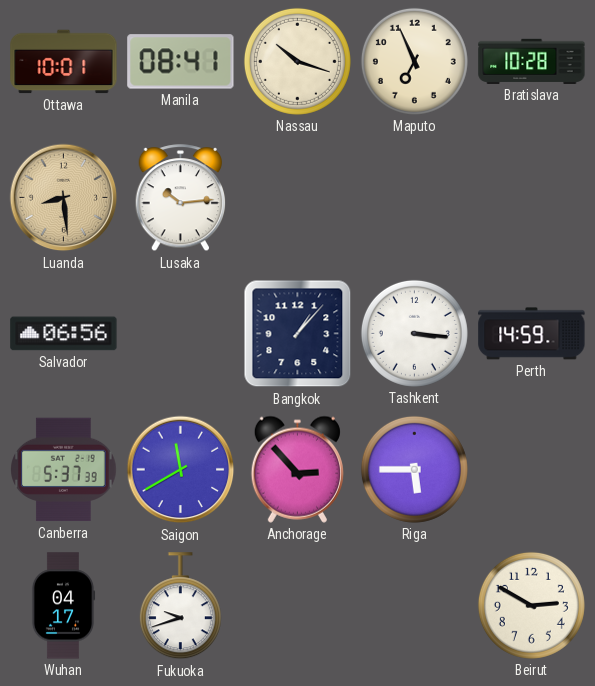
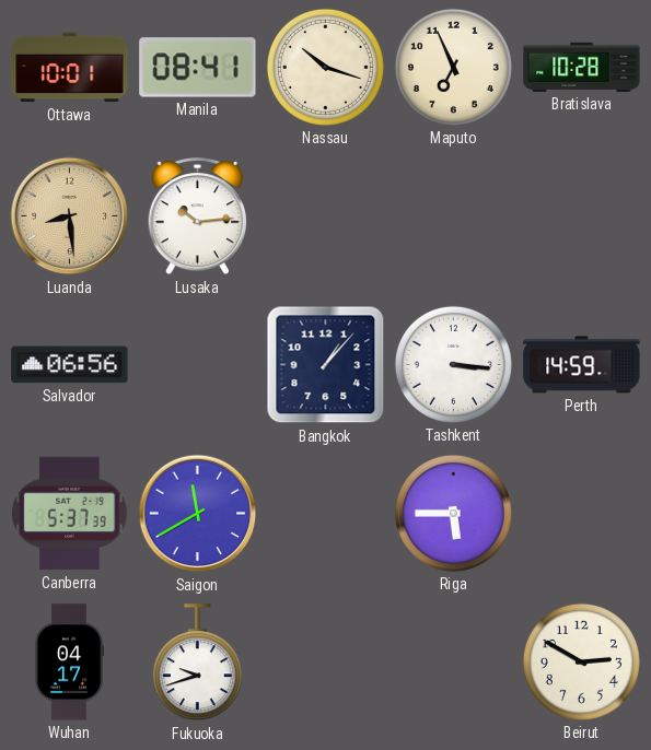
Anchorage: 2:53 -> none
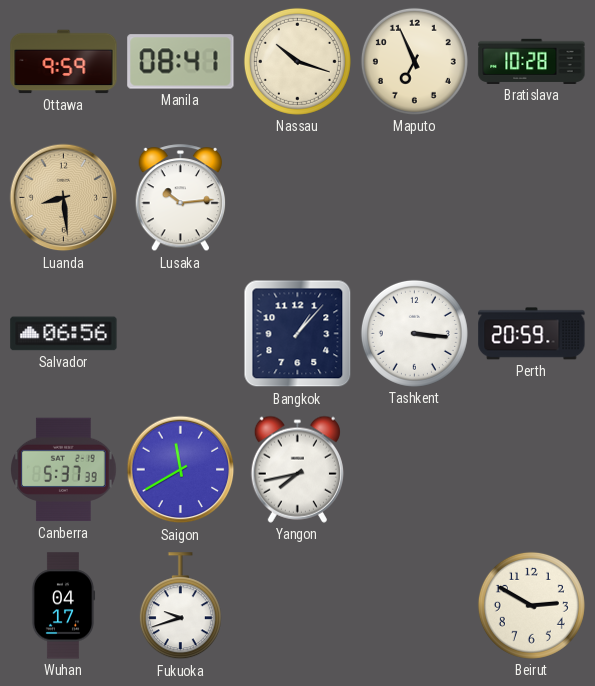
Ottawa: 10:01 -> 9:59
Perth: 14:59 -> 20:59
Yangon: none -> 7:43
Riga: 5:45 -> none
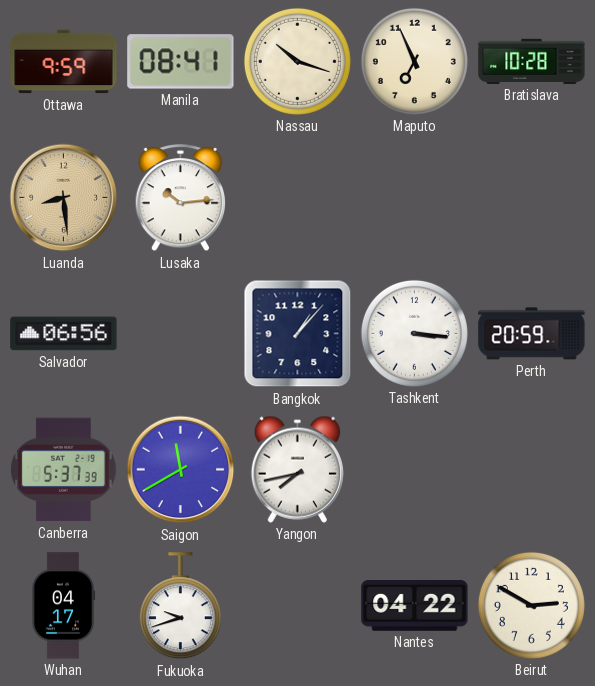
Nantes: none -> 04:22
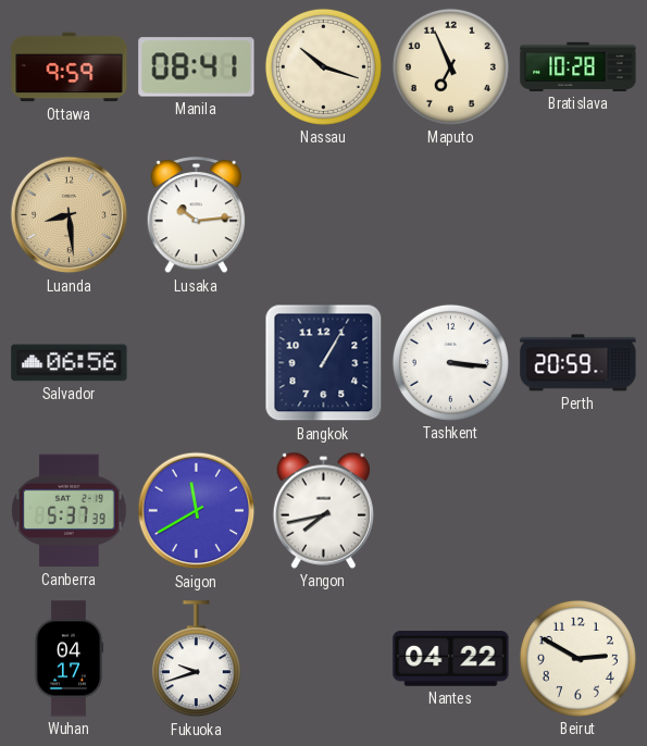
Bangkok: 1:07 -> 1:05
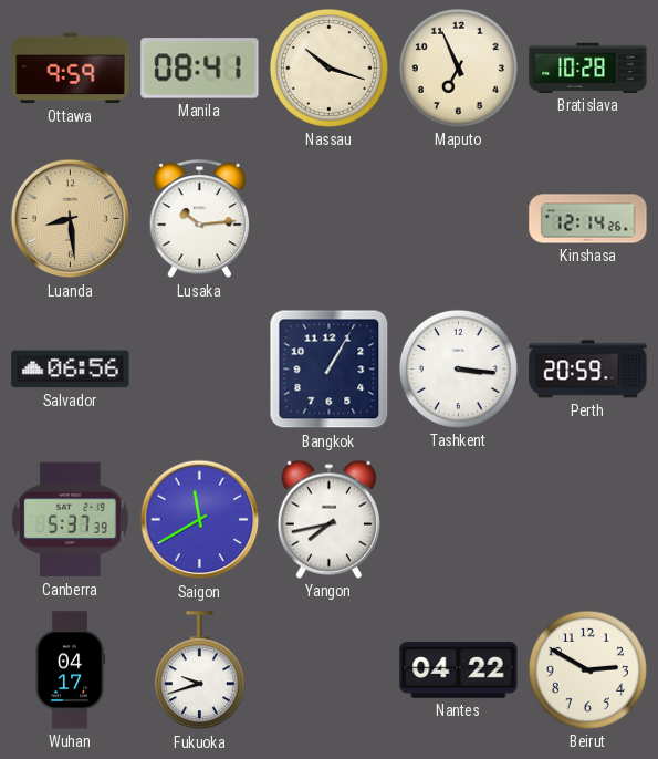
Kinshasa: none -> 12:14
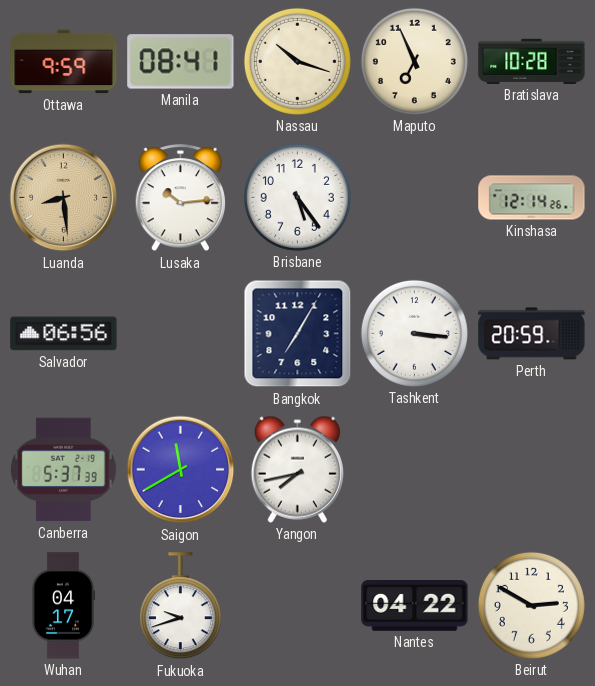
Brisbane: none -> 5:24
Bangkok: 1:05 -> 7:05
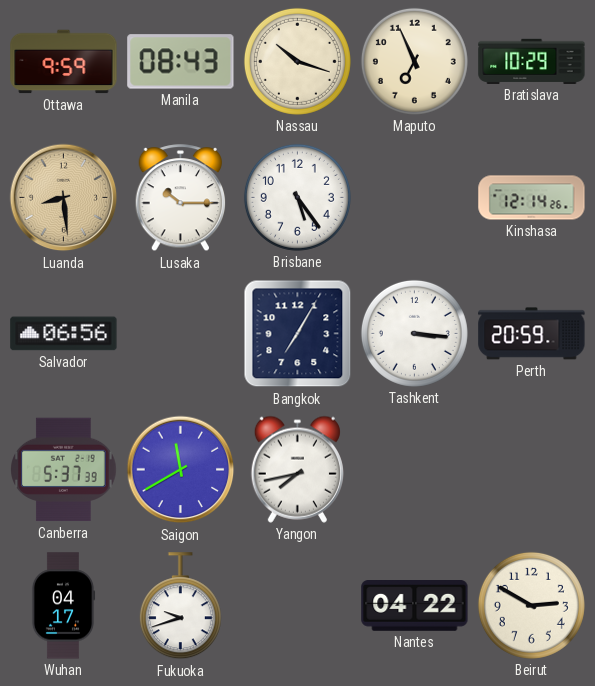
Manila: 08:41 -> 08:43
Bratislava: 10:28 -> 10:29
Lusaka: 10:14 -> 10:15
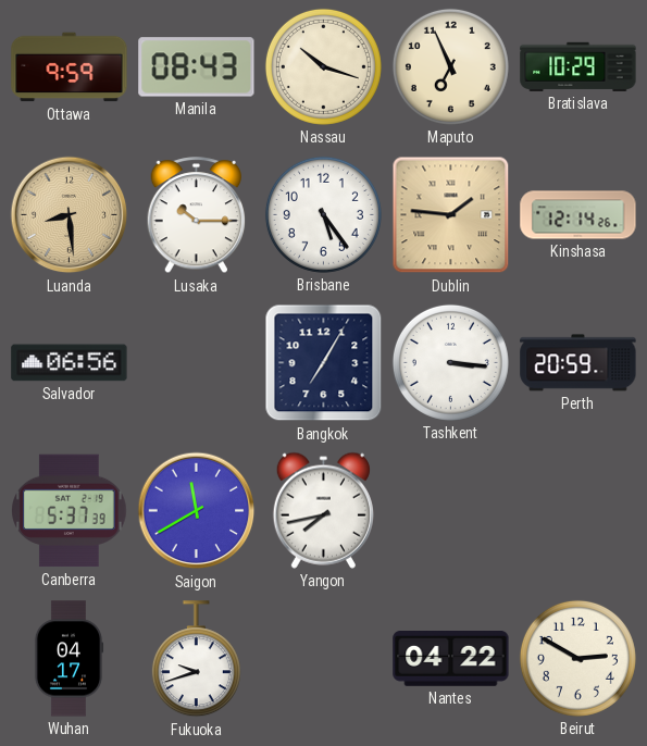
Dublin: none -> 1:46
